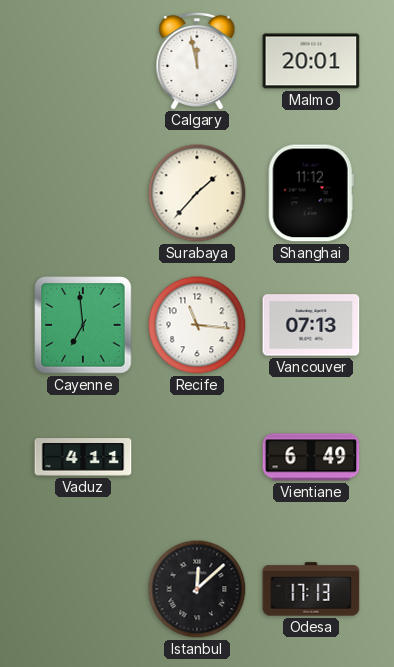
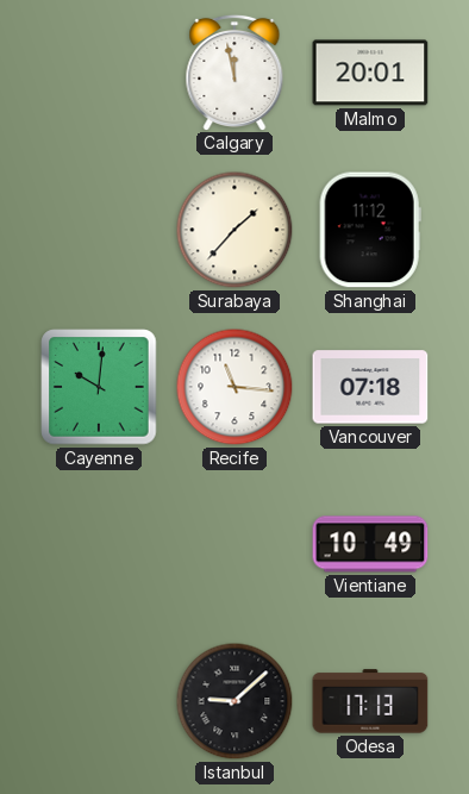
Cayenne: 6:59 -> 10:01
Vancouver: 07:13 -> 07:18
Vaduz: 4:11 -> none
Vientiane: 6:49 -> 10:49
Istanbul: 12:08 -> 9:08
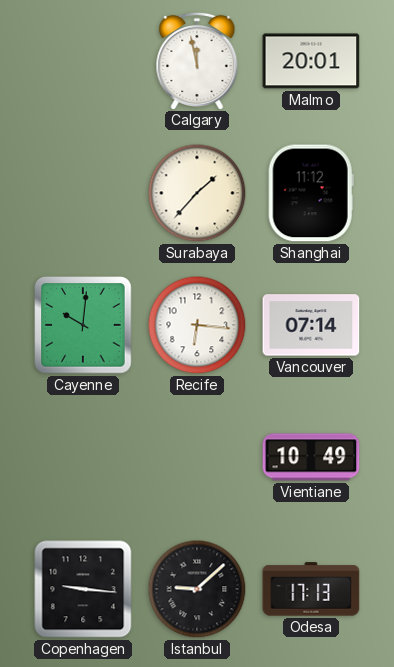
Recife: 11:16 -> 6:16
Vancouver: 07:18 -> 07:14
Copenhagen: none -> 9:16
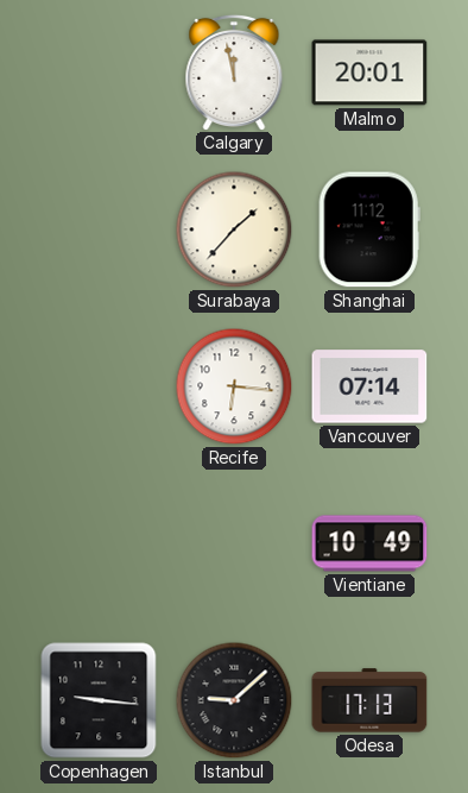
Cayenne: 10:01 -> none
